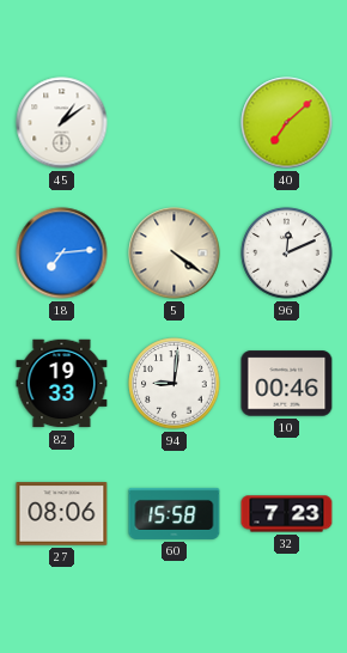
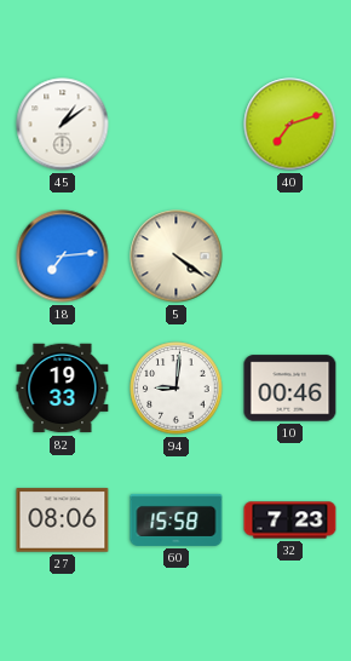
40: 7:08 -> 7:12
96: 12:11 -> none
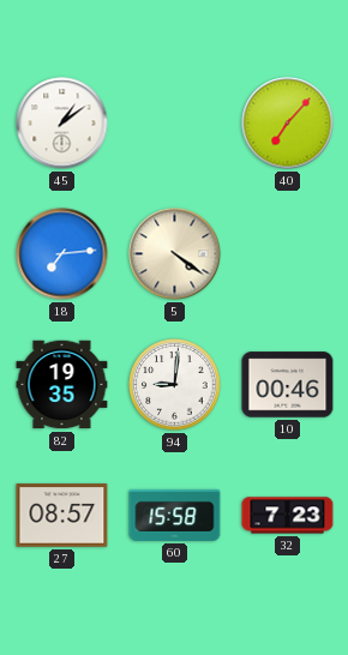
40: 7:12 -> 7:07
82: 19:33 -> 19:35
27: 08:06 -> 08:57
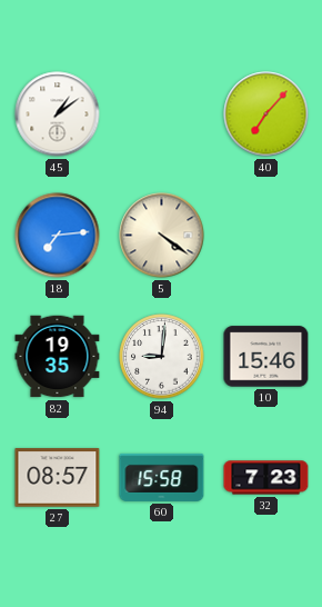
10: 00:46 -> 15:46
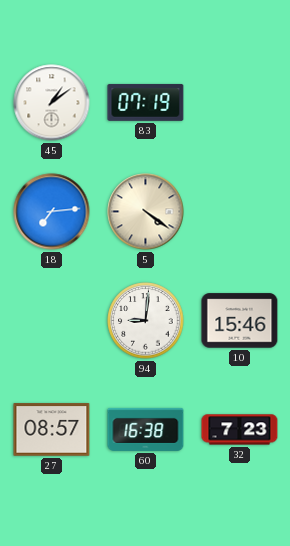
83: none -> 07:19
40: 7:07 -> none
82: 19:35 -> none
60: 15:58 -> 16:38
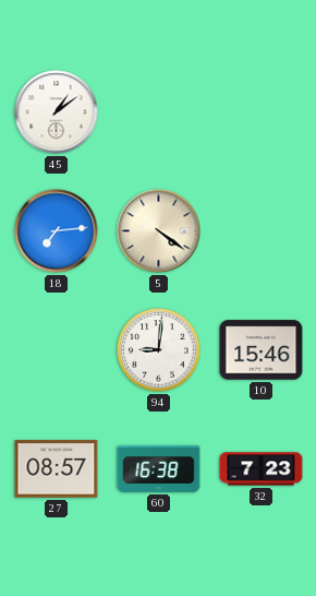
83: 07:19 -> none
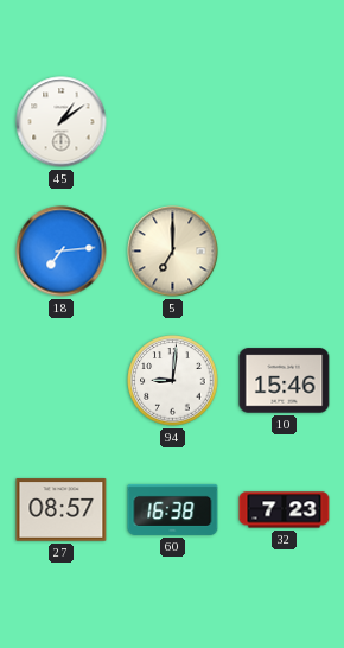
5: 4:21 -> 7:00
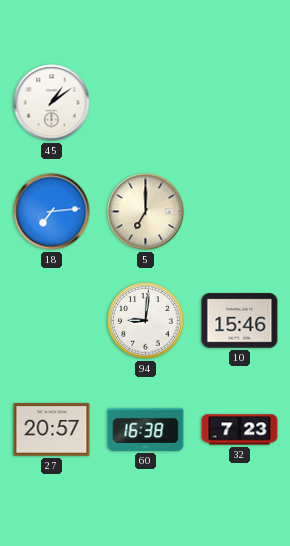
27: 08:57 -> 20:57
